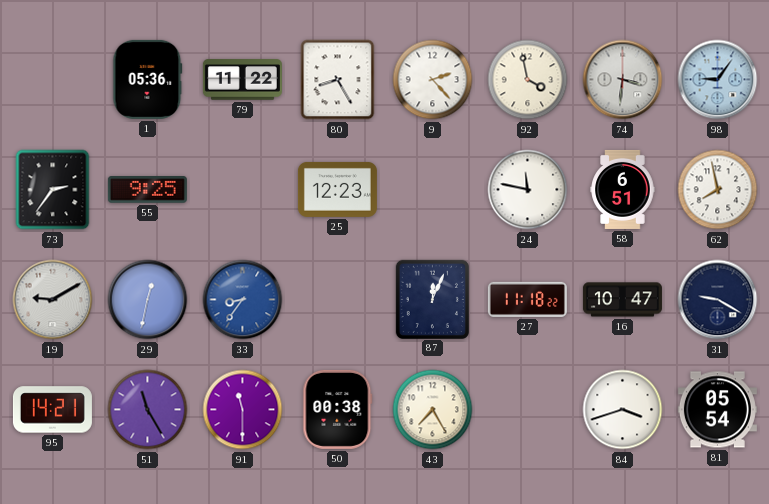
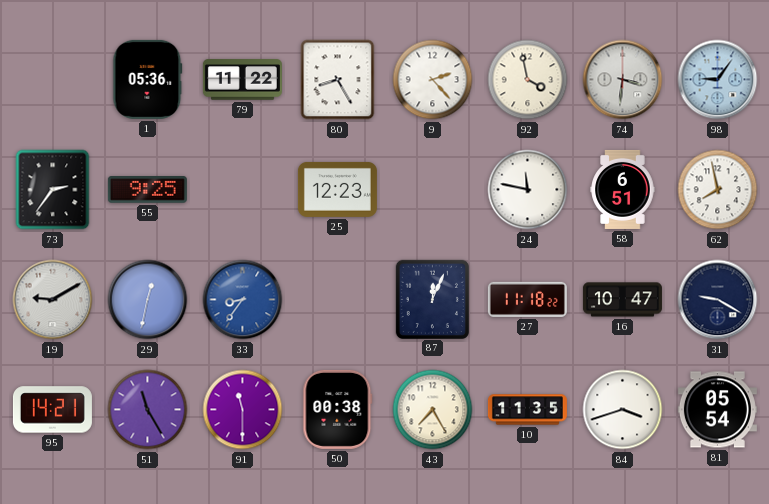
10: none -> 11:35
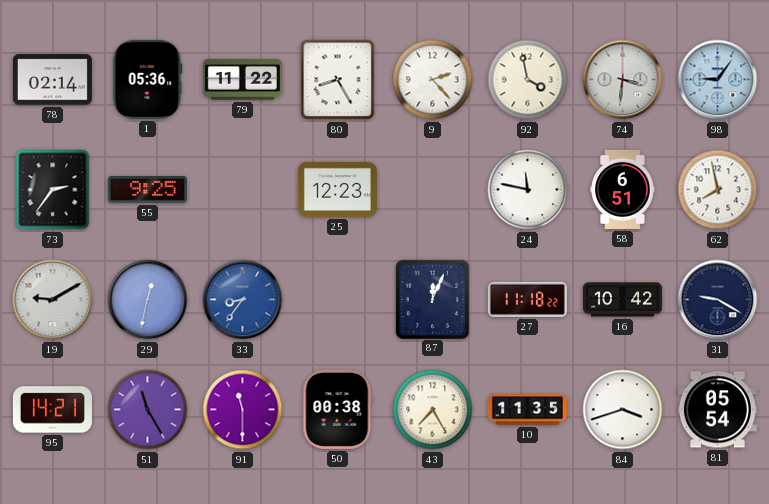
78: none -> 02:14
16: 10:47 -> 10:42
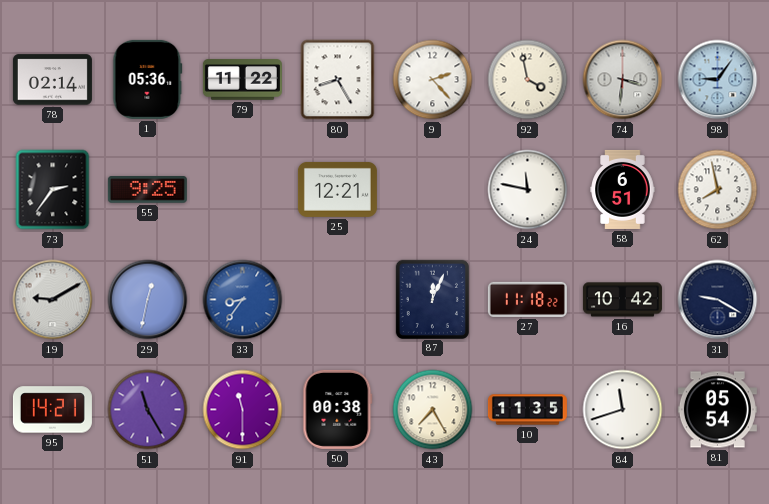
25: 12:23 -> 12:21
84: 3:42 -> 11:42
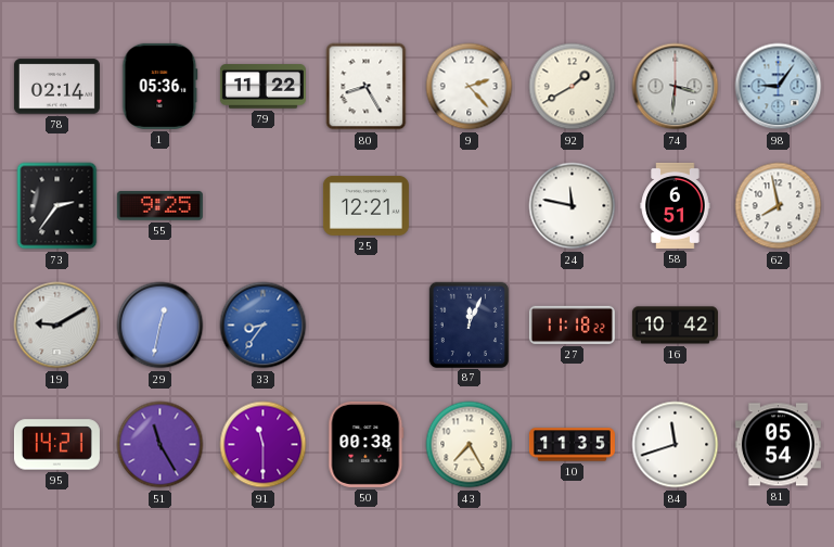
92: 3:58 -> 1:40
31: 9:20 -> none
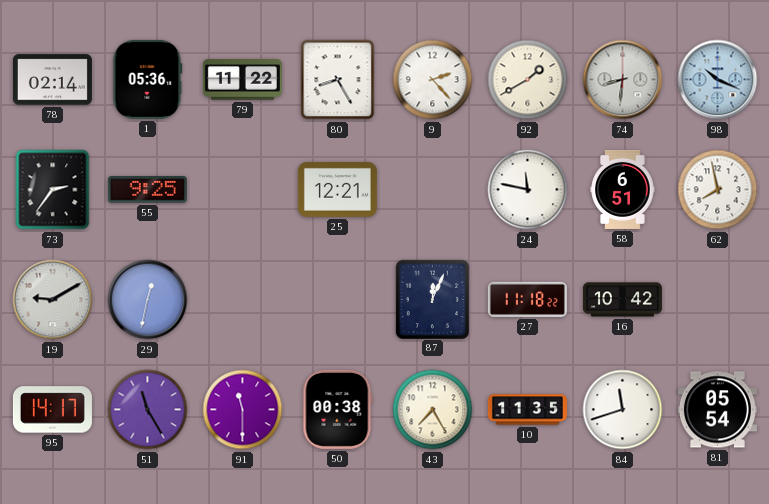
74: 3:31 -> 8:31
98: 9:06 -> 10:19
33: 8:36 -> none
95: 14:21 -> 14:17
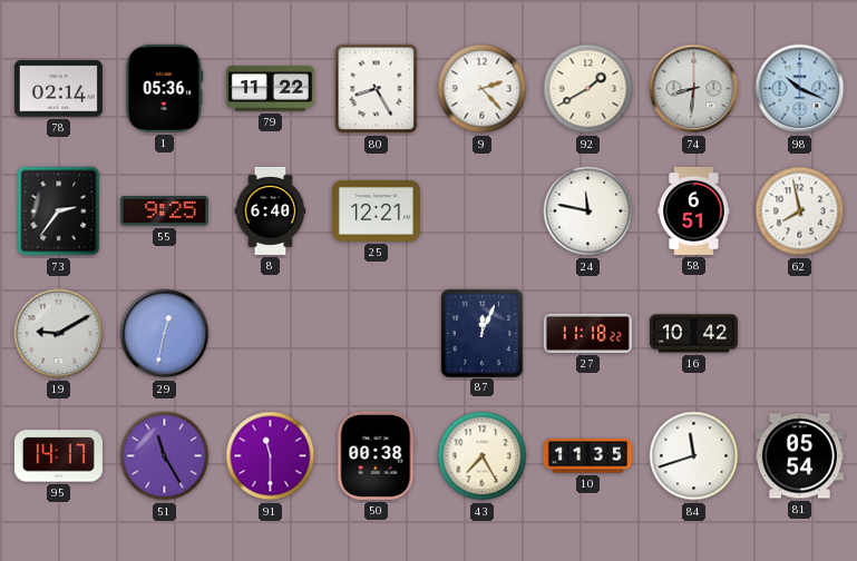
8: none -> 6:40
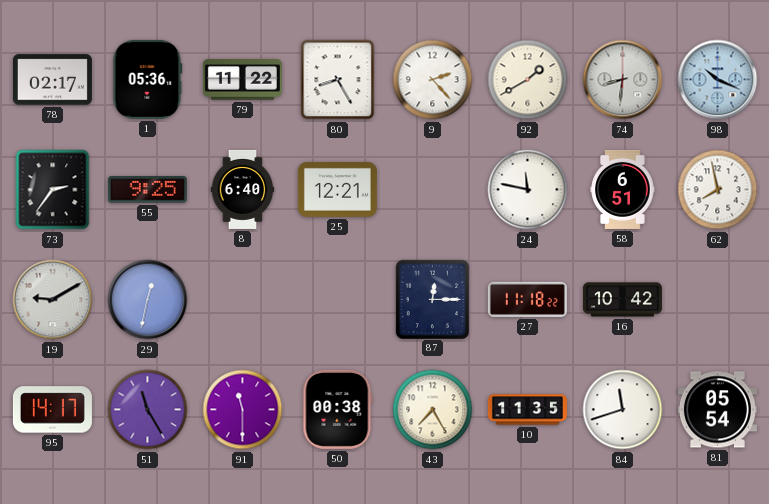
78: 02:14 -> 02:17
87: 12:04 -> 12:15
